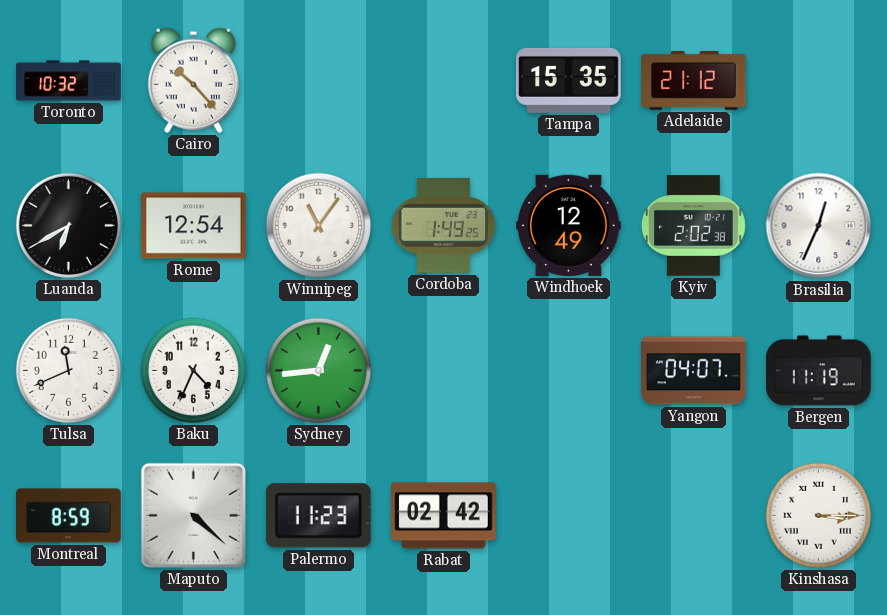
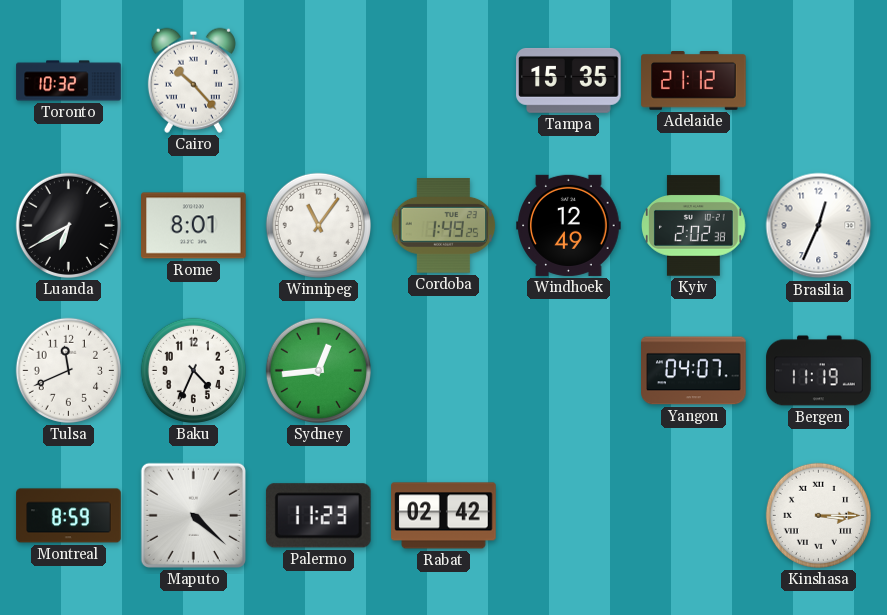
Rome: 12:54 -> 8:01
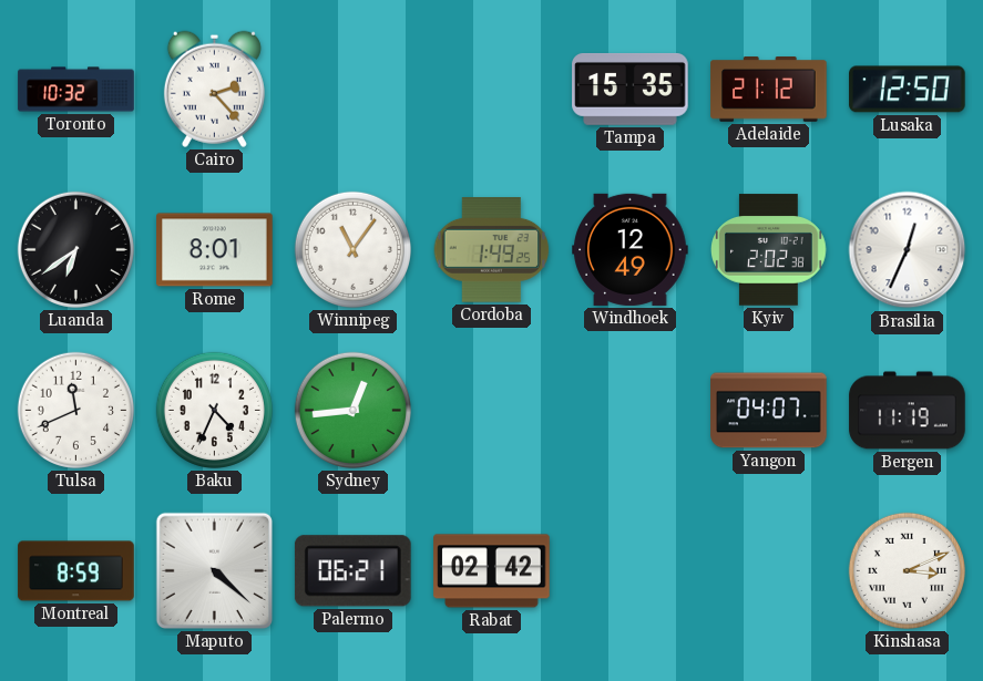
Cairo: 10:23 -> 2:23
Lusaka: none -> 12:50
Luanda: 6:40 -> 6:39
Palermo: 11:23 -> 06:21
Kinshasa: 3:15 -> 3:11
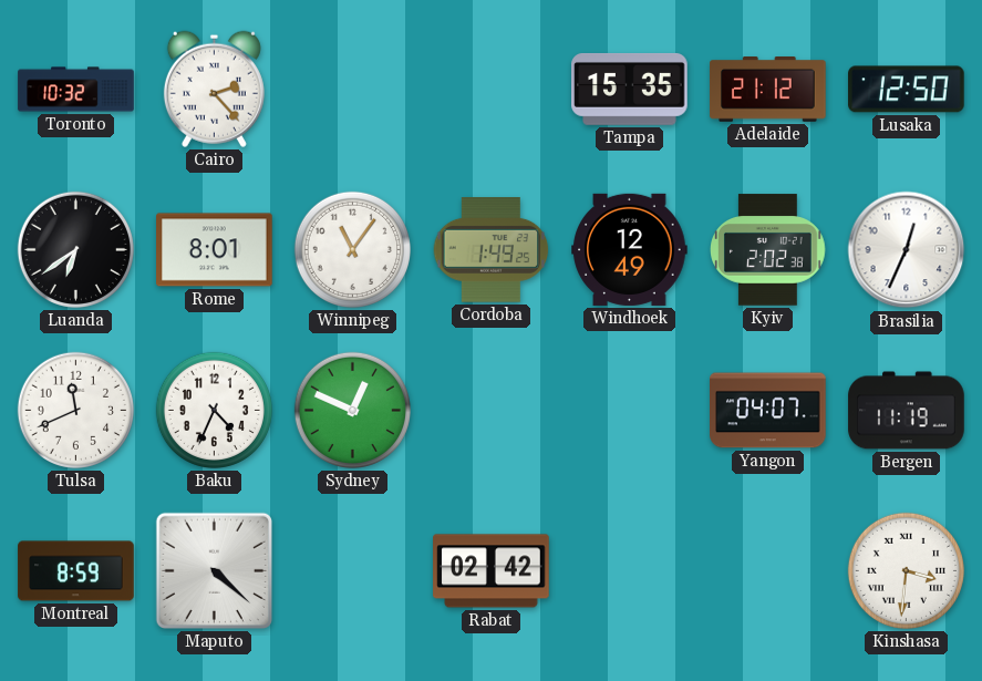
Sydney: 12:44 -> 12:49
Palermo: 06:21 -> none
Kinshasa: 3:11 -> 3:31
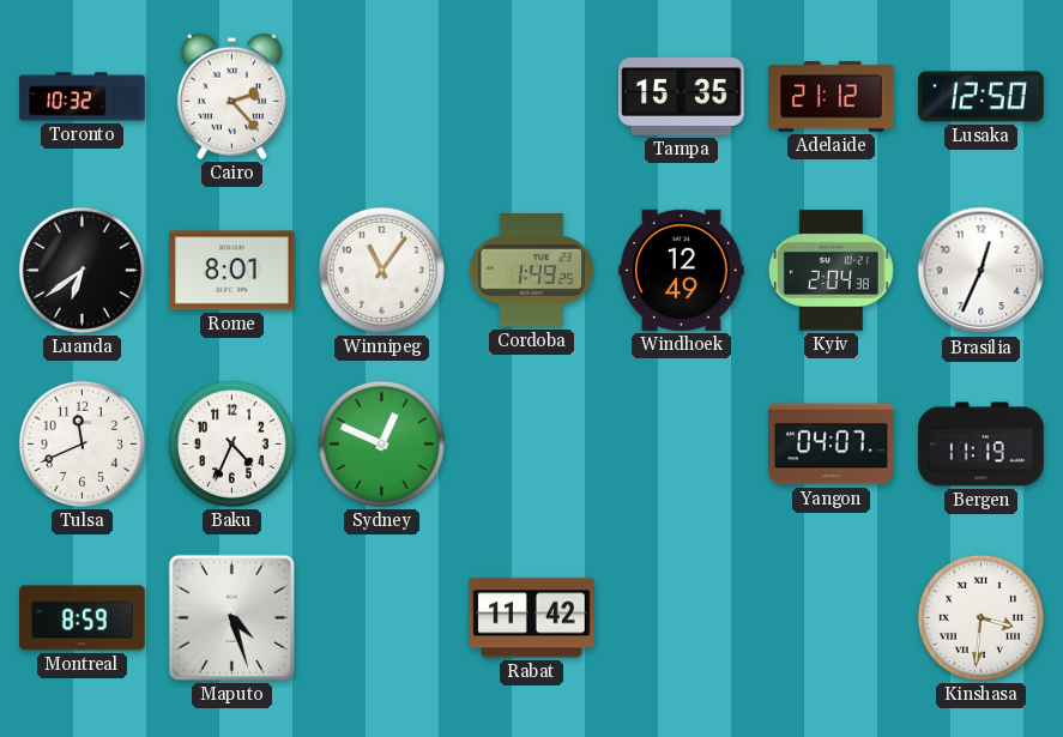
Kyiv: 2:02 -> 2:04
Maputo: 4:22 -> 4:27
Rabat: 02:42 -> 11:42
